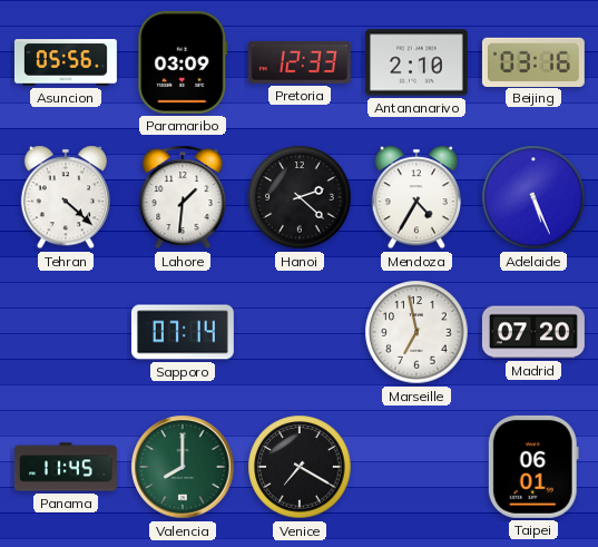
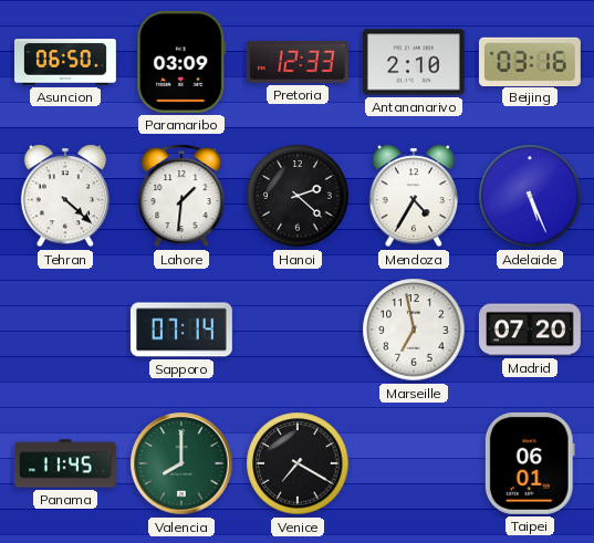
Asuncion: 05:56 -> 06:50
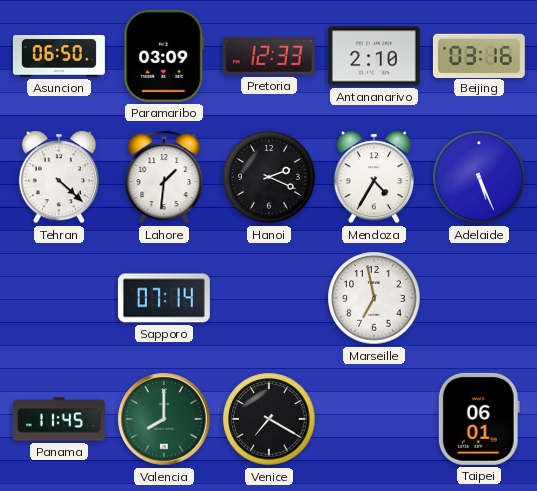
Hanoi: 2:22 -> 2:19
Madrid: 07:20 -> none
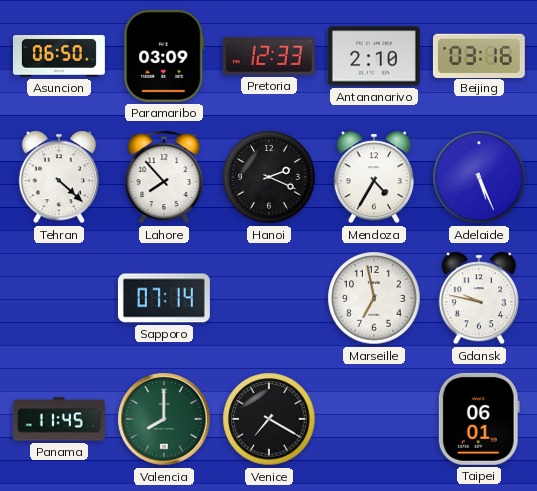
Lahore: 1:31 -> 7:53
Gdansk: none -> 9:47
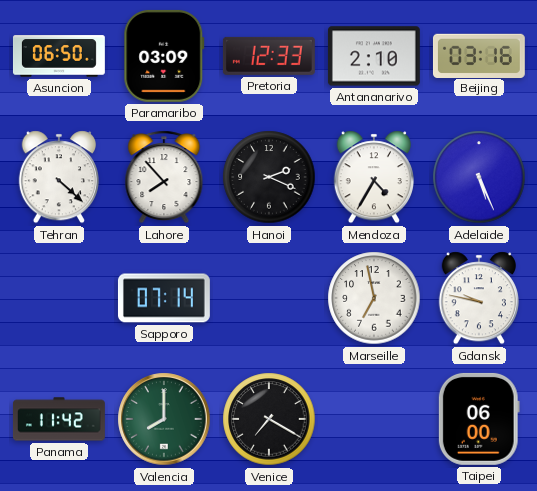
Panama: 11:45 -> 11:42
Taipei: 06:01 -> 06:00
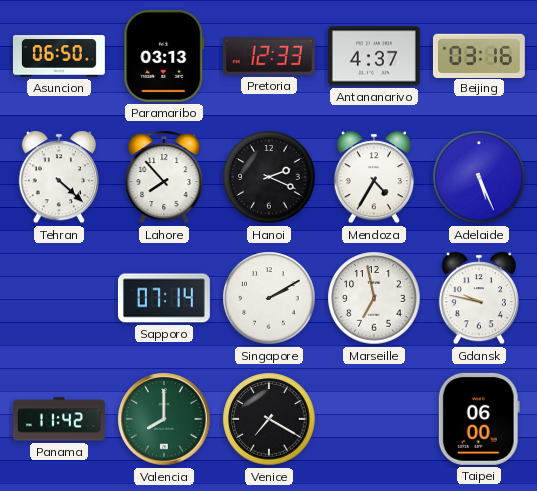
Paramaribo: 03:09 -> 03:13
Antananarivo: 2:10 -> 4:37
Singapore: none -> 2:10
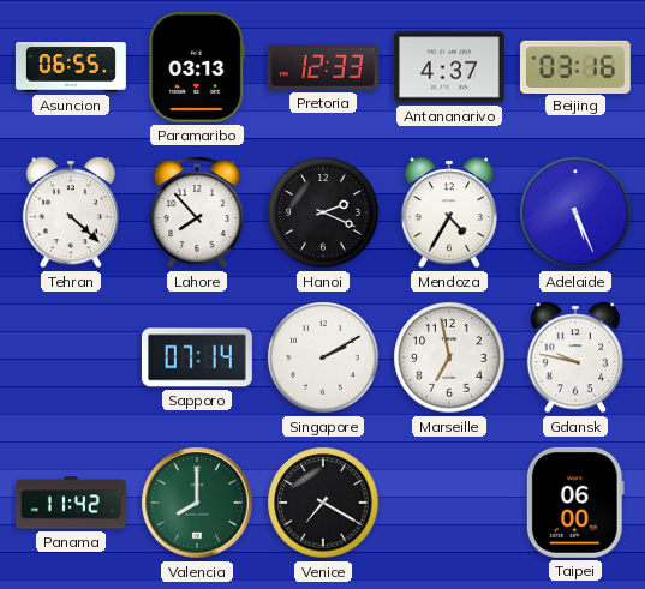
Asuncion: 06:50 -> 06:55
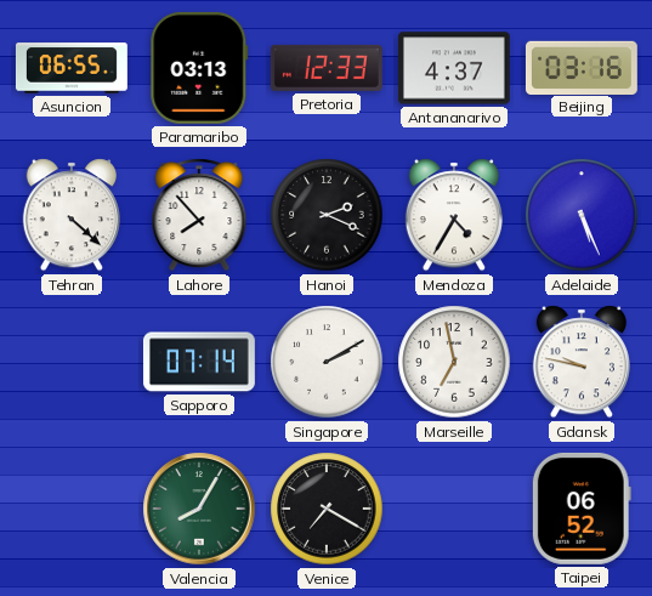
Panama: 11:42 -> none
Valencia: 8:00 -> 8:05
Taipei: 06:00 -> 06:52
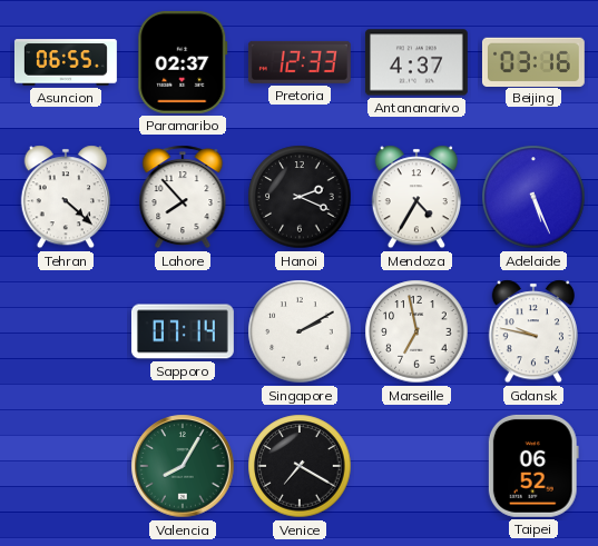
Paramaribo: 03:13 -> 02:37
